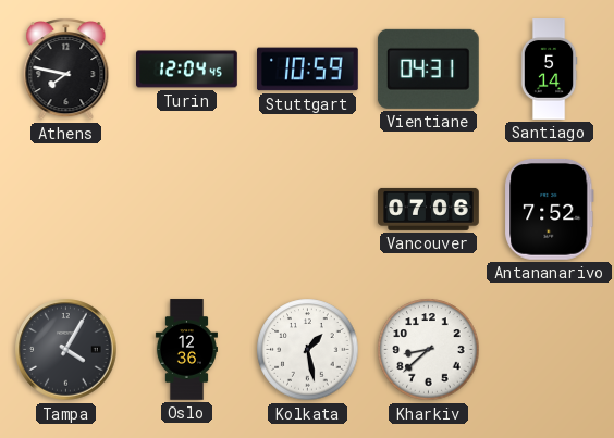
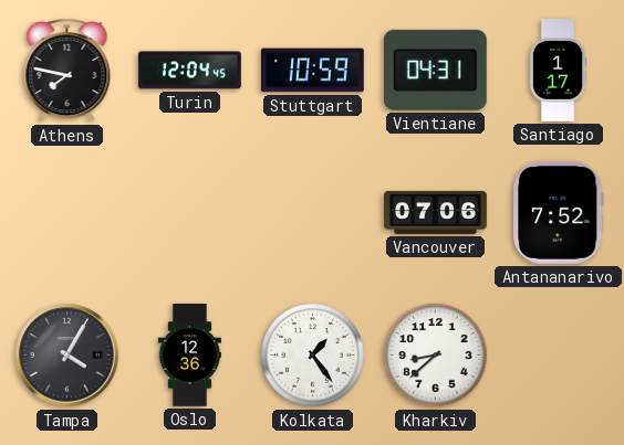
Santiago: 5:14 -> 1:17
Kolkata: 1:28 -> 1:24
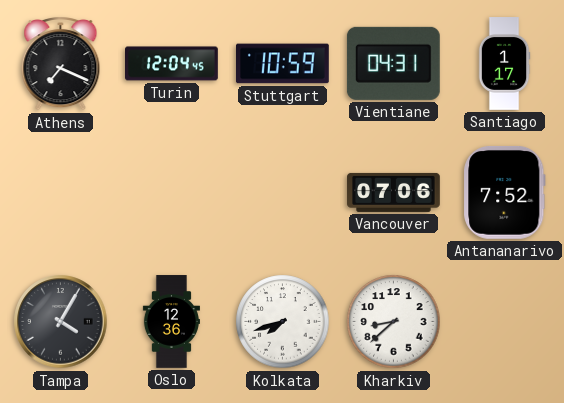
Athens: 7:47 -> 7:19
Kolkata: 1:24 -> 7:42
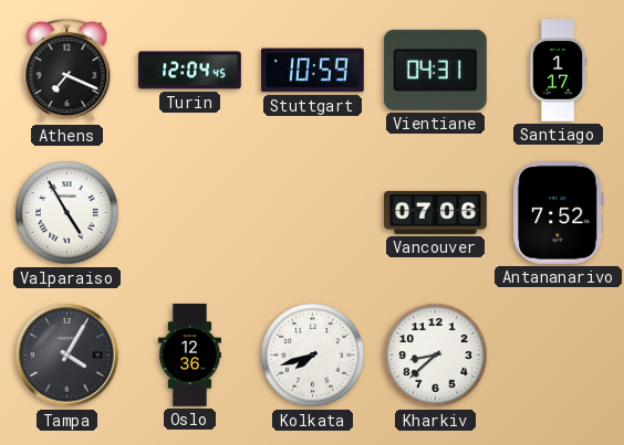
Valparaiso: none -> 4:55
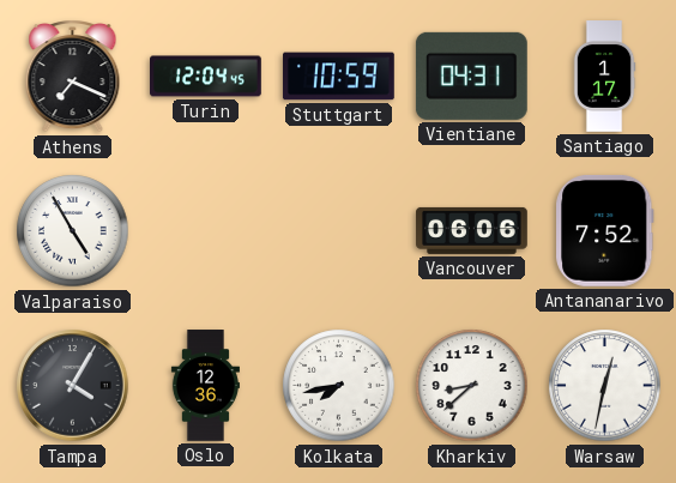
Vancouver: 07:06 -> 06:06
Kolkata: 7:42 -> 7:43
Warsaw: none -> 12:32
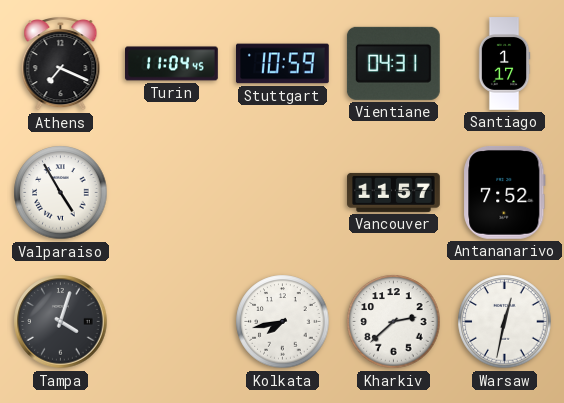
Turin: 12:04 -> 11:04
Vancouver: 06:06 -> 11:57
Tampa: 4:05 -> 4:03
Oslo: 12:36 -> none
Kharkiv: 8:38 -> 2:38
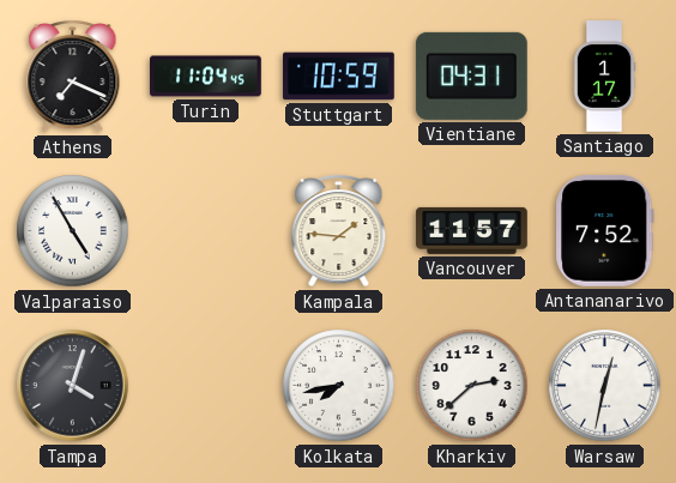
Kampala: none -> 1:46
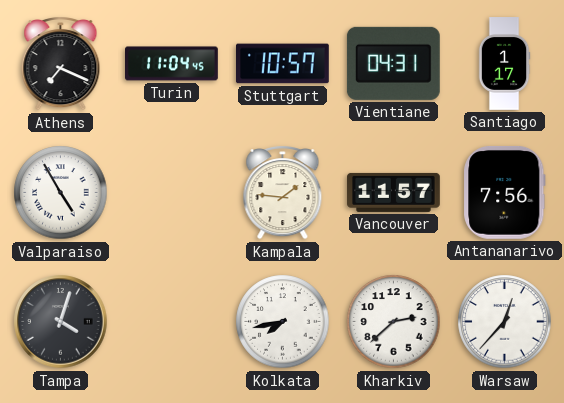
Stuttgart: 10:59 -> 10:57
Antananarivo: 7:52 -> 7:56
Warsaw: 12:32 -> 12:37
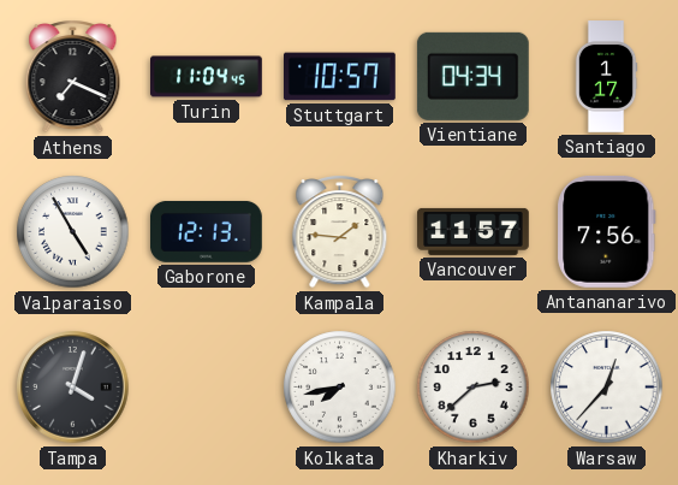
Vientiane: 04:31 -> 04:34
Gaborone: none -> 12:13
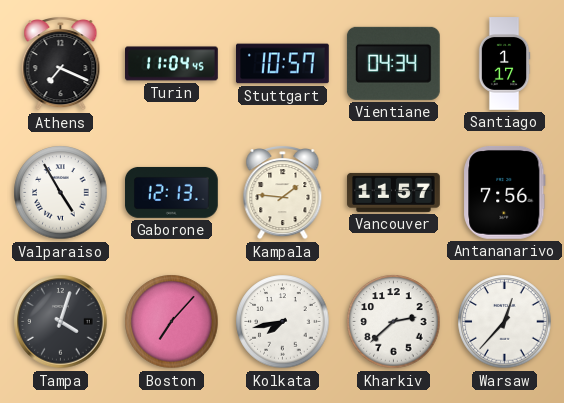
Boston: none -> 7:07
